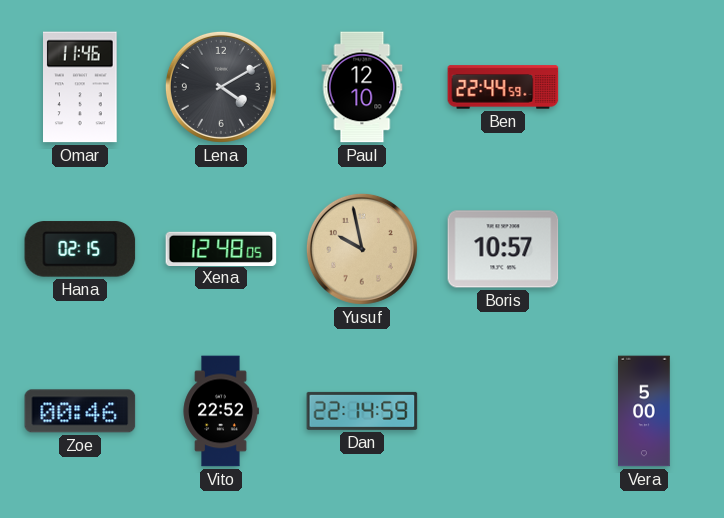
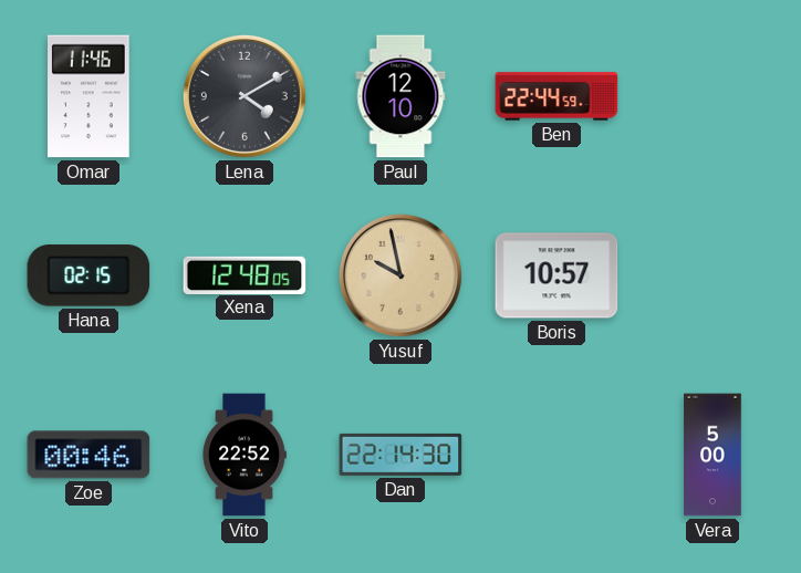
Dan: 22:14:59 -> 22:14:30
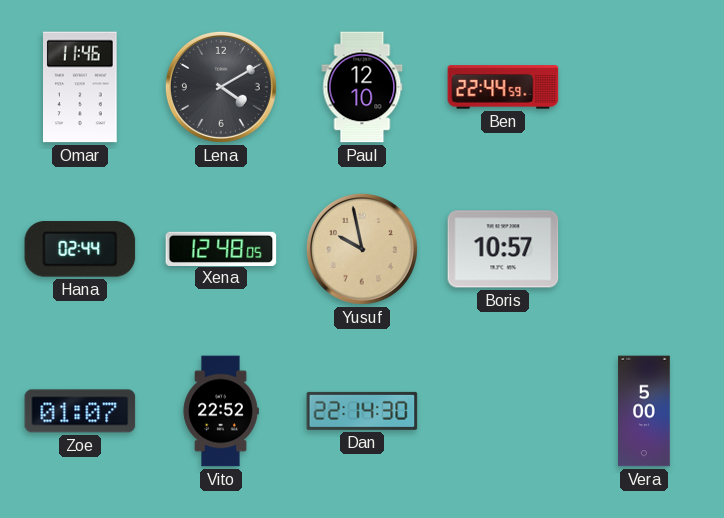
Hana: 02:15 -> 02:44
Zoe: 00:46 -> 01:07
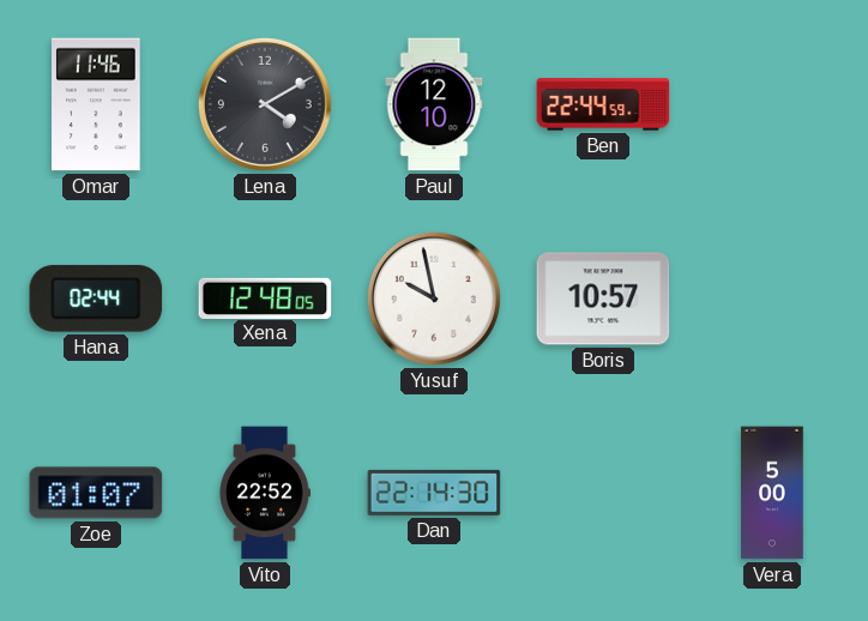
Yusuf dial: champagne -> white
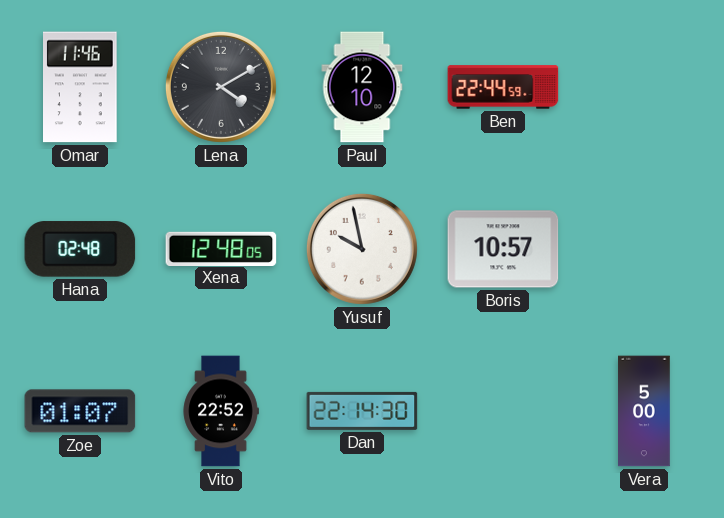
Hana: 02:44 -> 02:48
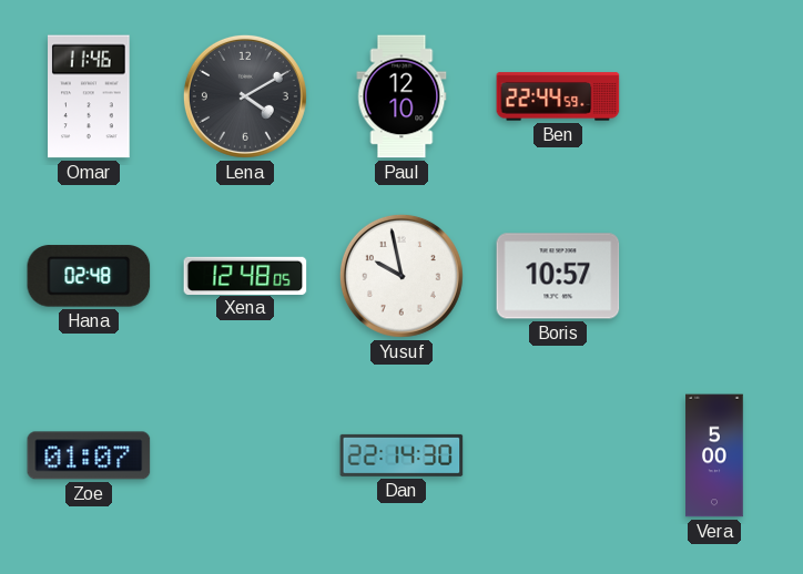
Vito: 22:52 -> none
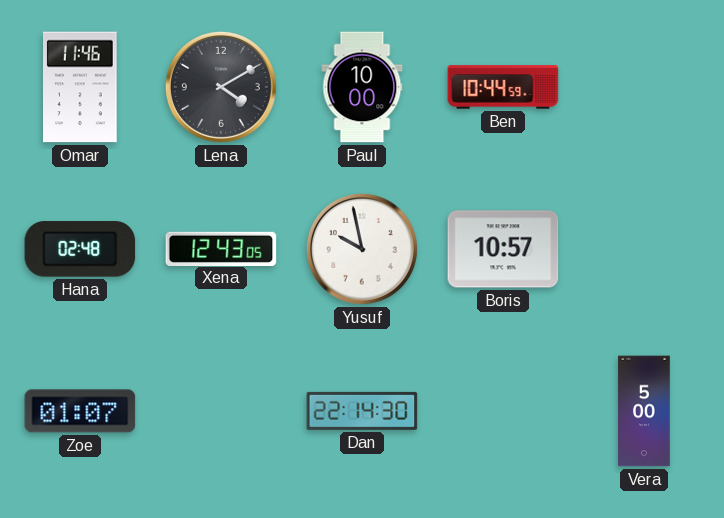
Paul: 12:10 -> 10:00
Ben: 22:44 -> 10:44
Xena: 12:48 -> 12:43
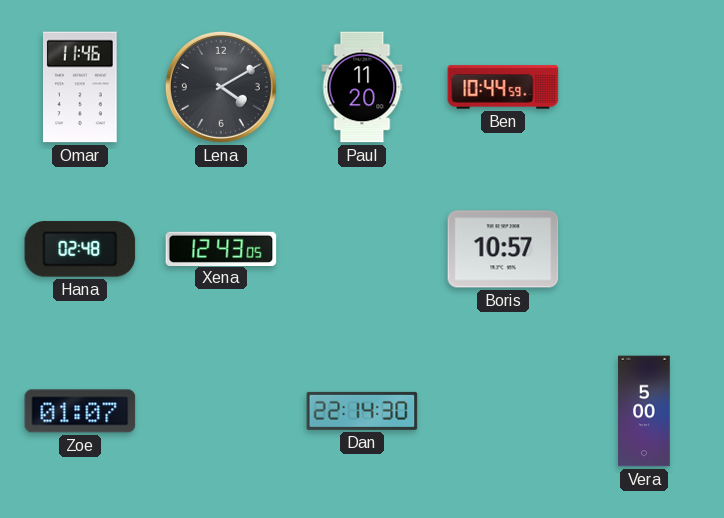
Paul: 10:00 -> 11:20
Yusuf: 9:58 -> none
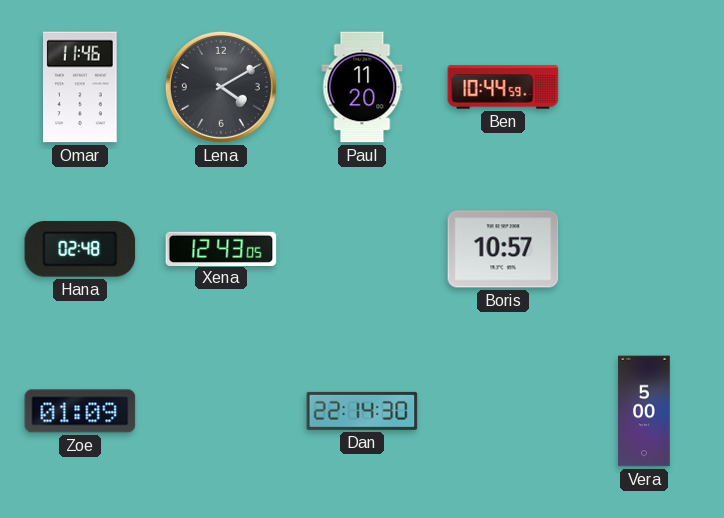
Zoe: 01:07 -> 01:09
